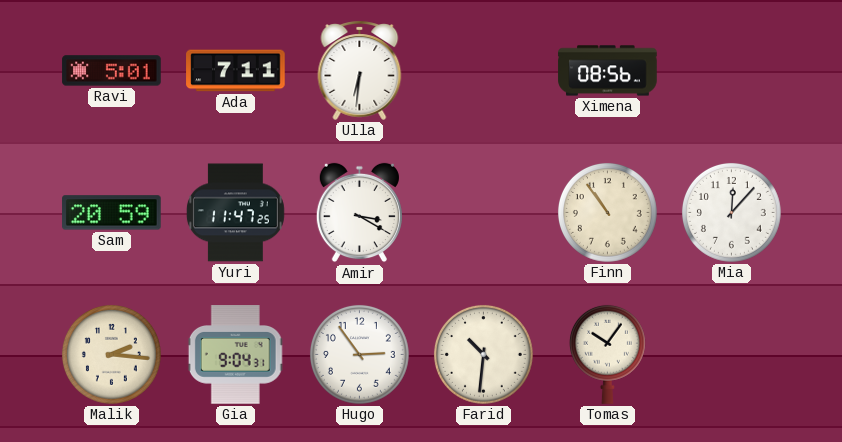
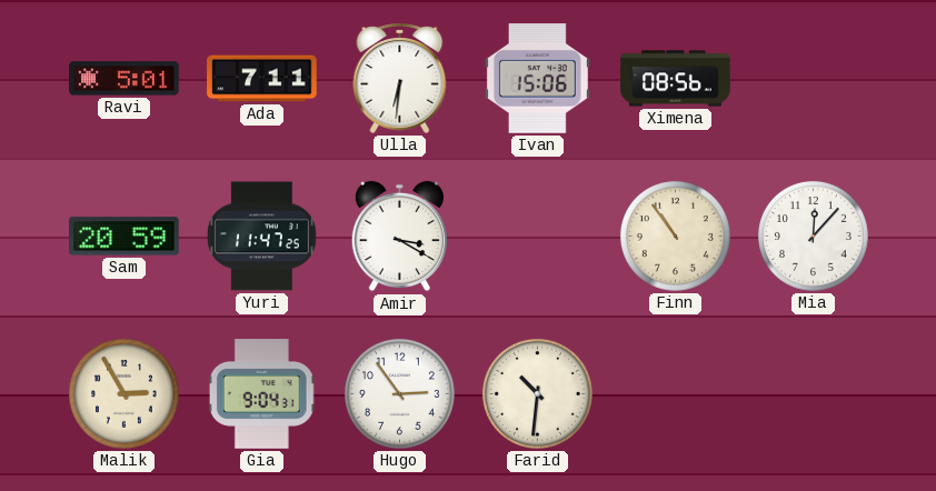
Ivan: none -> 15:06
Malik: 2:16 -> 2:55
Tomas: 10:06 -> none
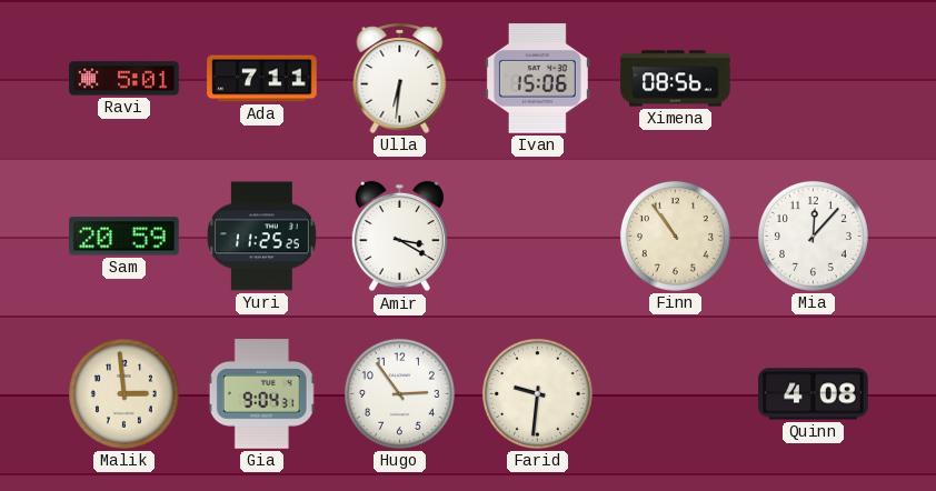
Yuri: 11:47 -> 11:25
Malik: 2:55 -> 2:59
Farid: 10:31 -> 9:31
Quinn: none -> 4:08
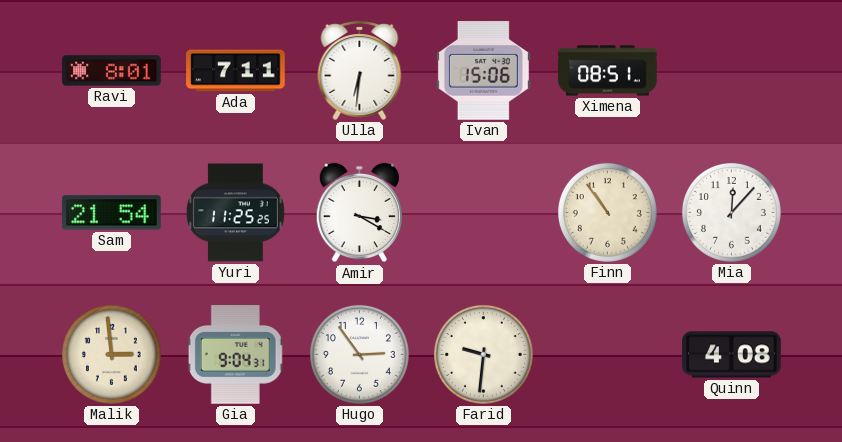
Ravi: 5:01 -> 8:01
Ximena: 08:56 -> 08:51
Sam: 20:59 -> 21:54
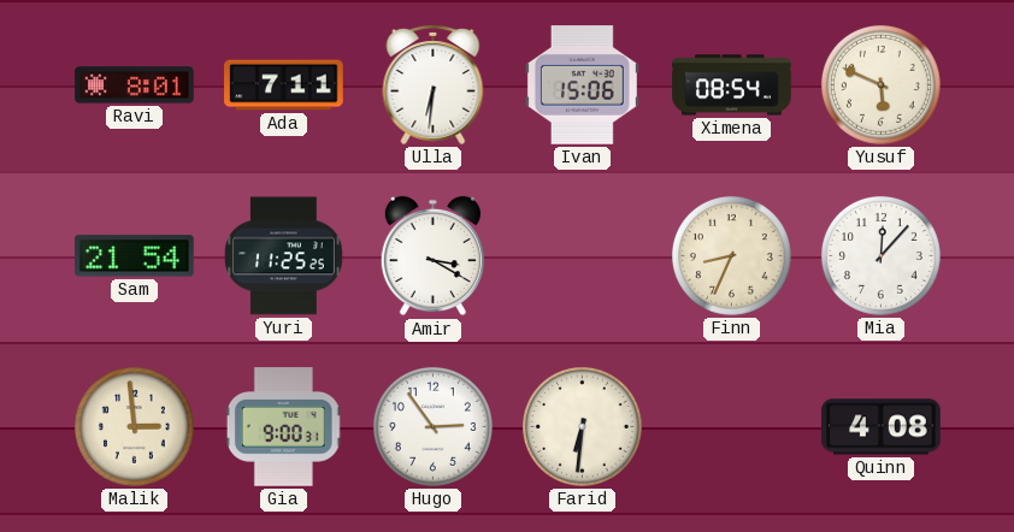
Ximena: 08:51 -> 08:54
Yusuf: none -> 5:49
Finn: 10:54 -> 8:34
Gia: 9:04 -> 9:00
Farid: 9:31 -> 6:31
